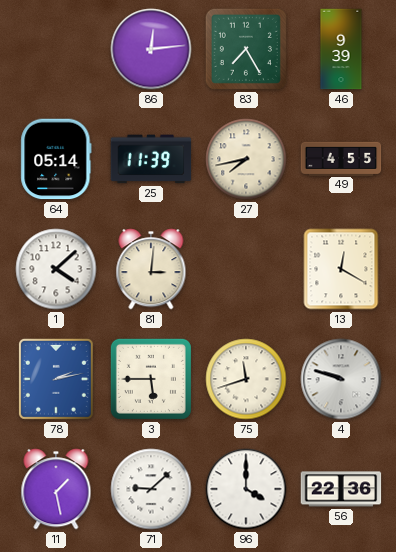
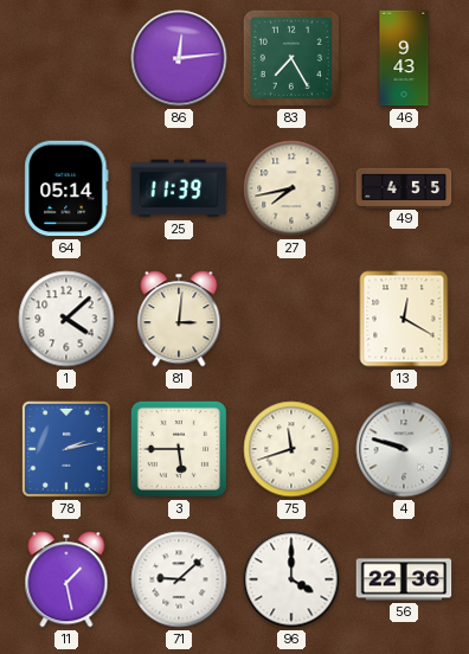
46: 9:39 -> 9:43
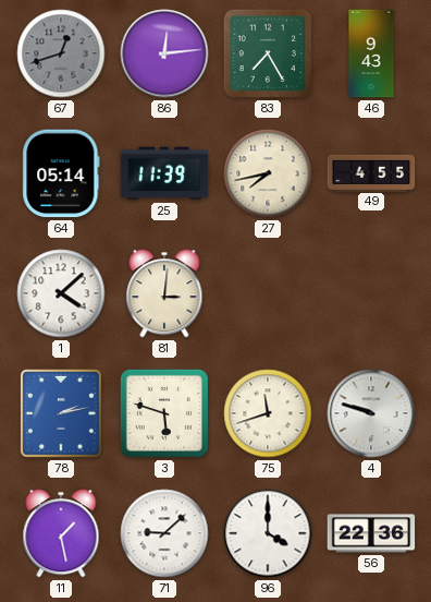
67: none -> 12:42
13: 12:20 -> none
3: 5:45 -> 5:48
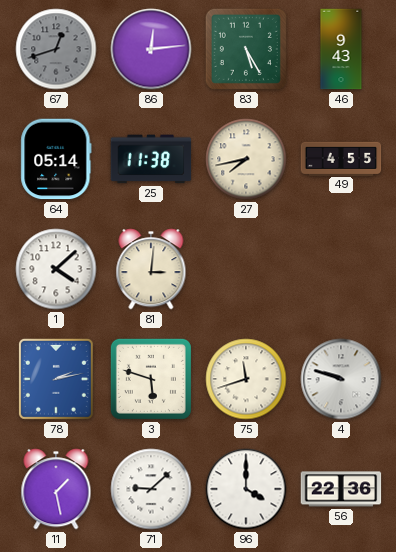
83: 7:25 -> 5:25
25: 11:39 -> 11:38
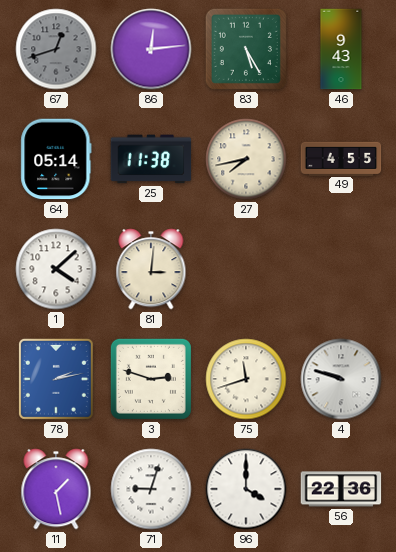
3: 5:48 -> 2:48
71: 9:08 -> 9:03
